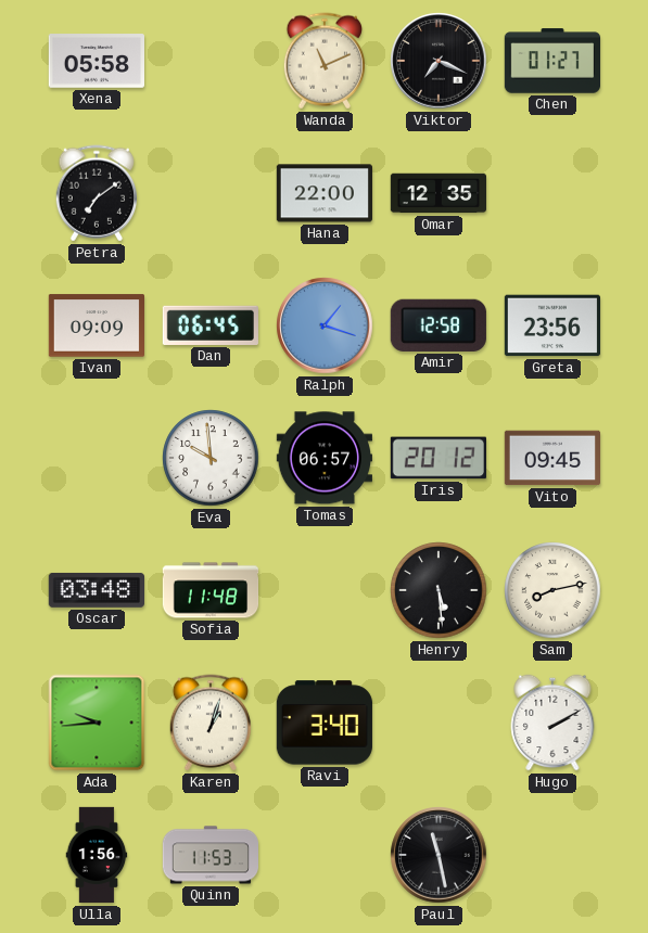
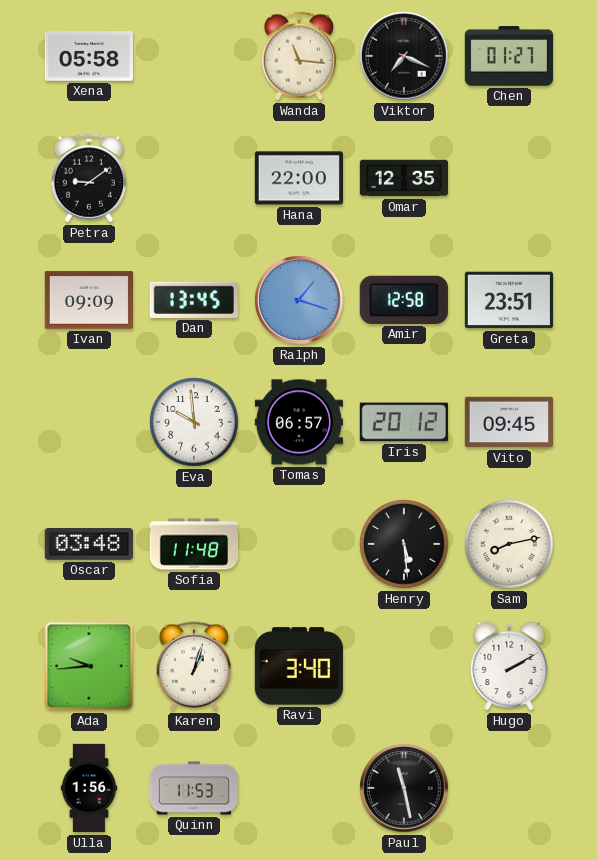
Wanda: 11:11 -> 11:16
Petra: 7:09 -> 9:09
Dan: 06:45 -> 13:45
Greta: 23:56 -> 23:51
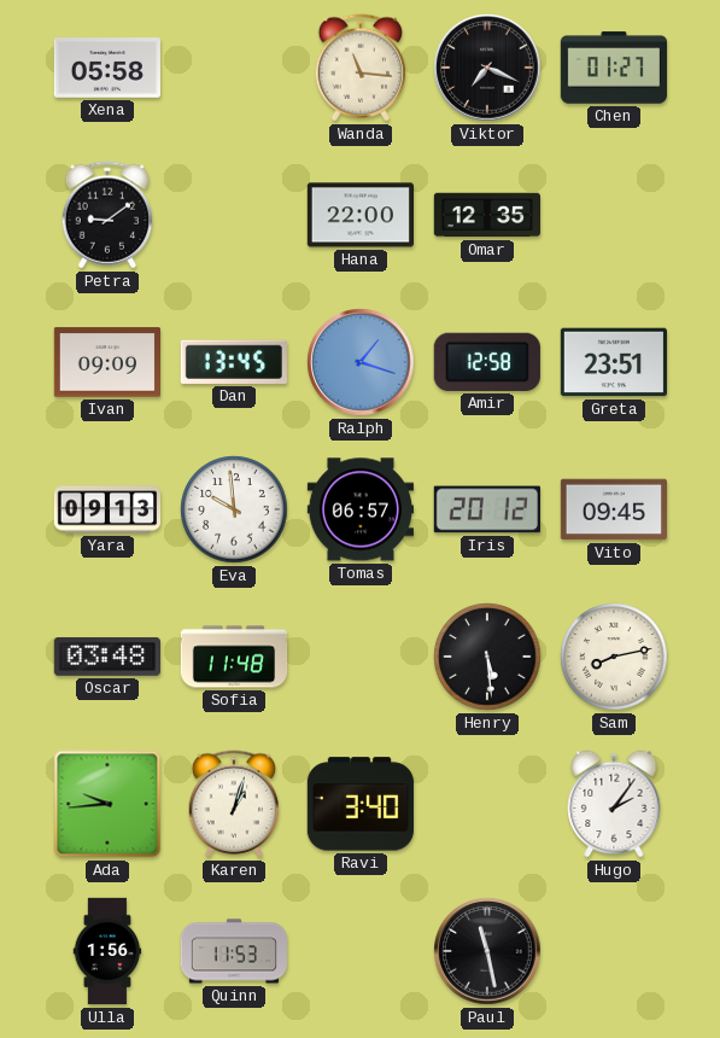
Yara: none -> 09:13
Hugo: 2:10 -> 2:06
